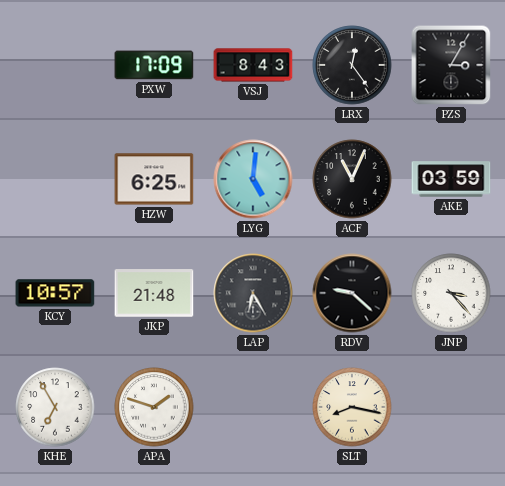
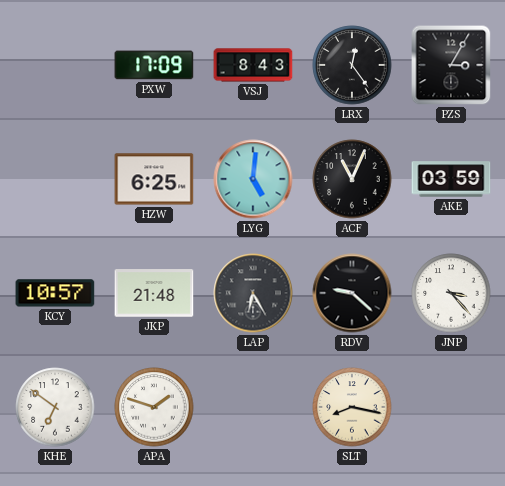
KHE: 6:55 -> 6:51
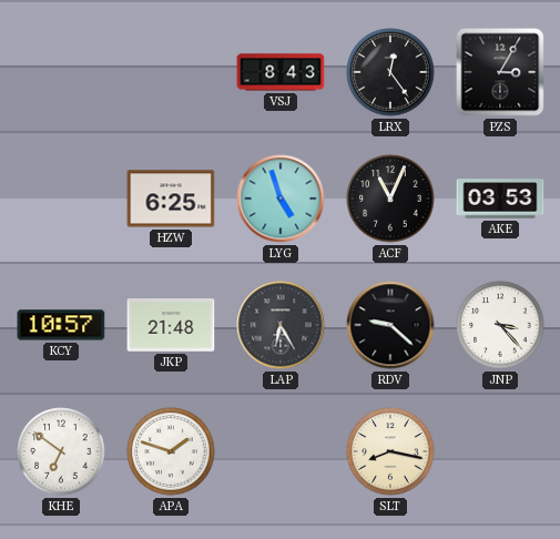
PXW: 17:09 -> none
LYG: 5:01 -> 4:57
AKE: 03:59 -> 03:53
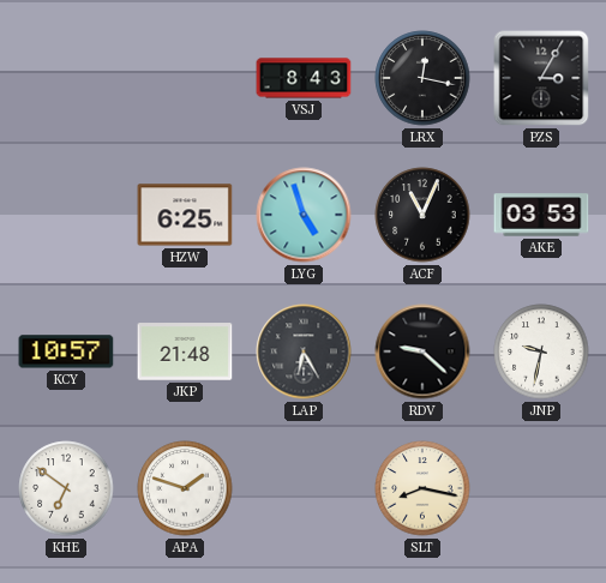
LRX: 12:24 -> 12:17
JNP: 3:23 -> 9:32
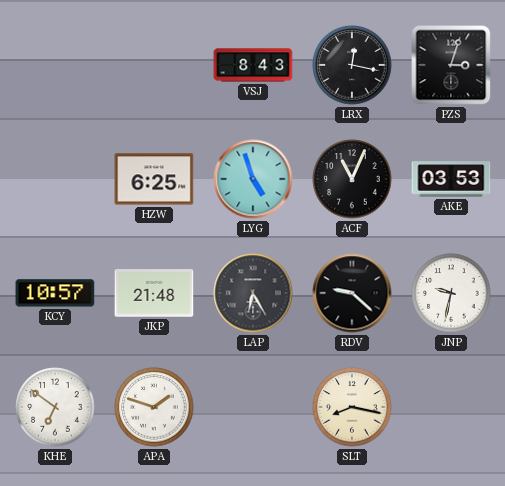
PZS: 3:05 -> 3:03
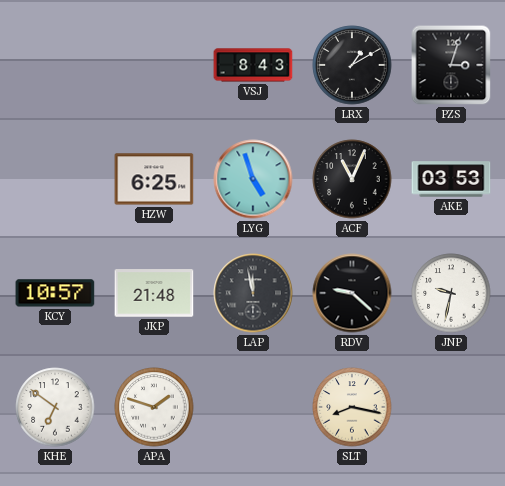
LRX: 12:17 -> 1:10
LAP: 6:25 -> 11:58
